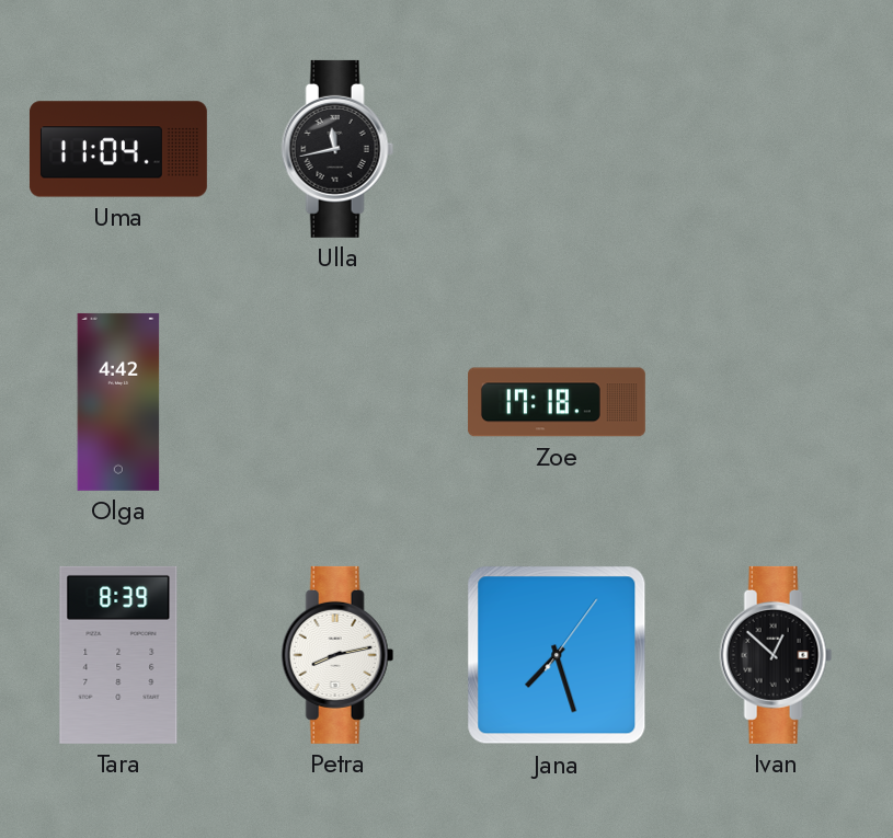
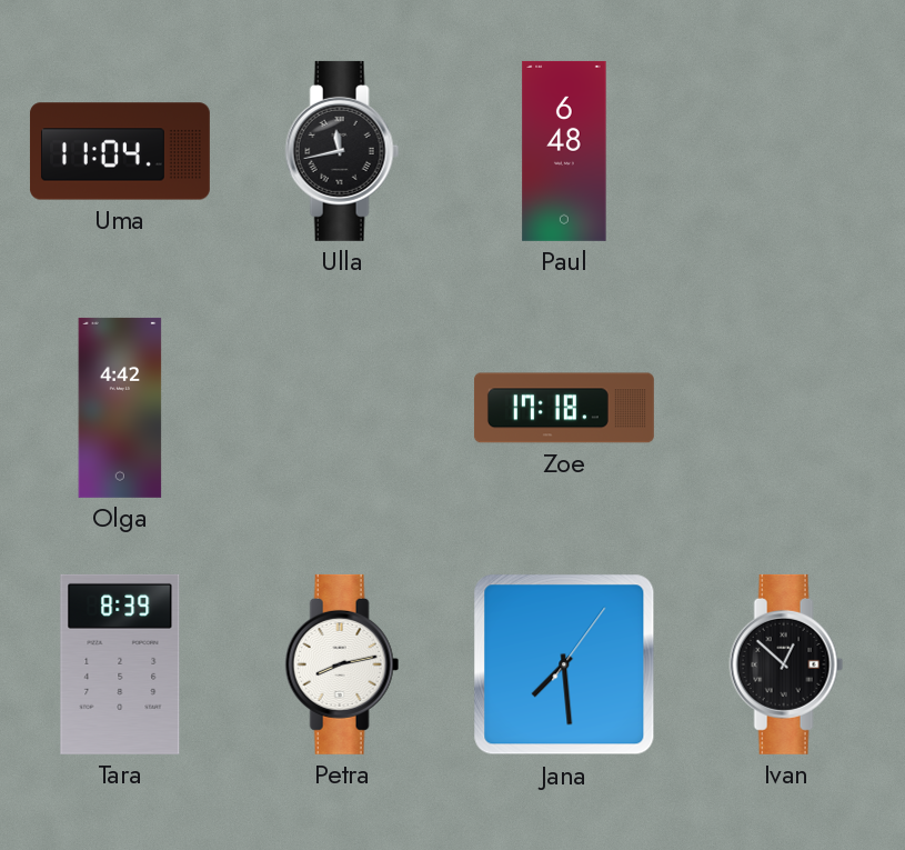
Paul: none -> 6:48
Jana: 7:27 -> 7:29
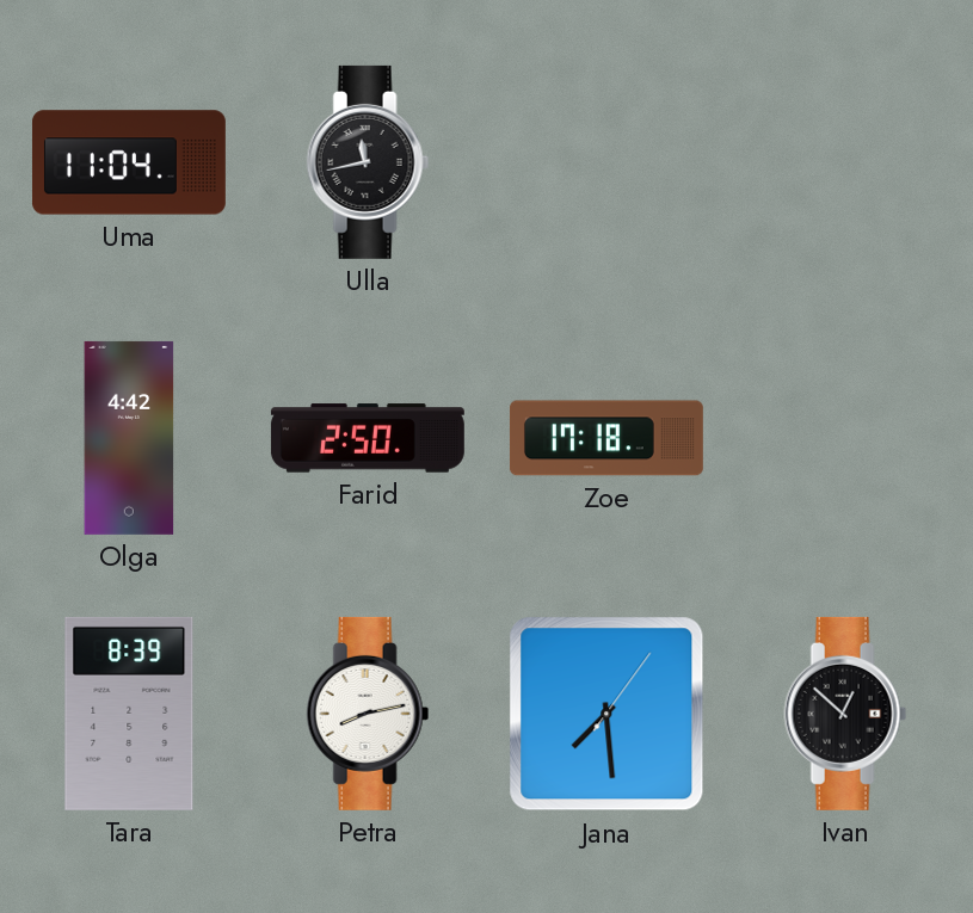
Paul: 6:48 -> none
Farid: none -> 2:50
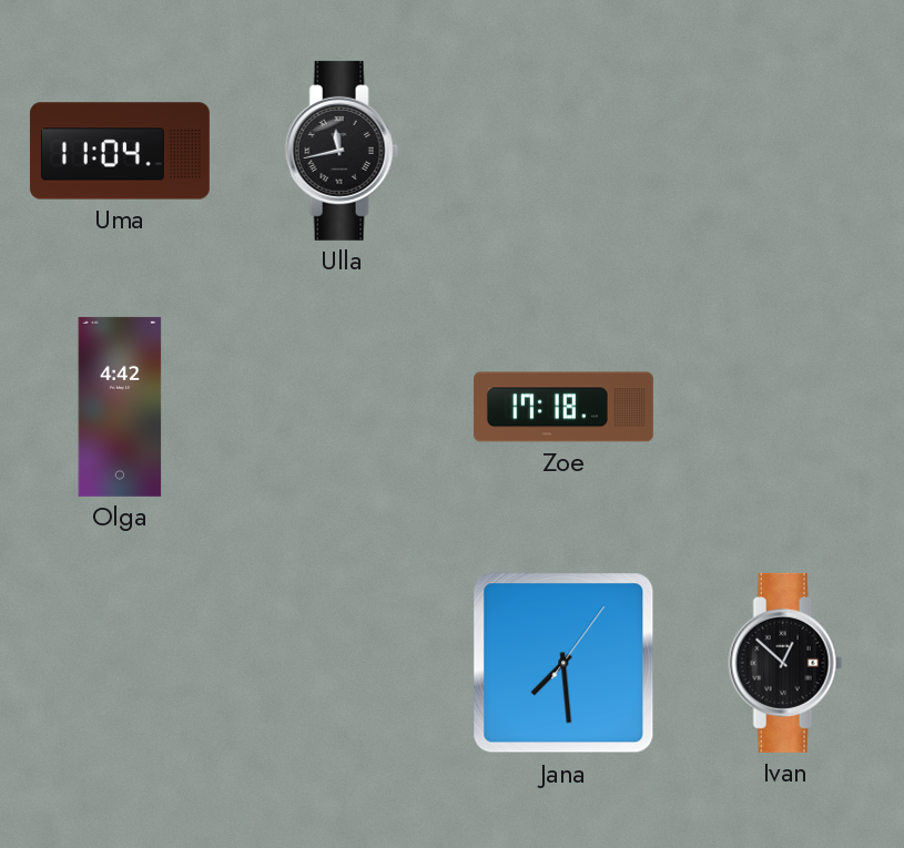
Farid: 2:50 -> none
Tara: 8:39 -> none
Petra: 8:13 -> none
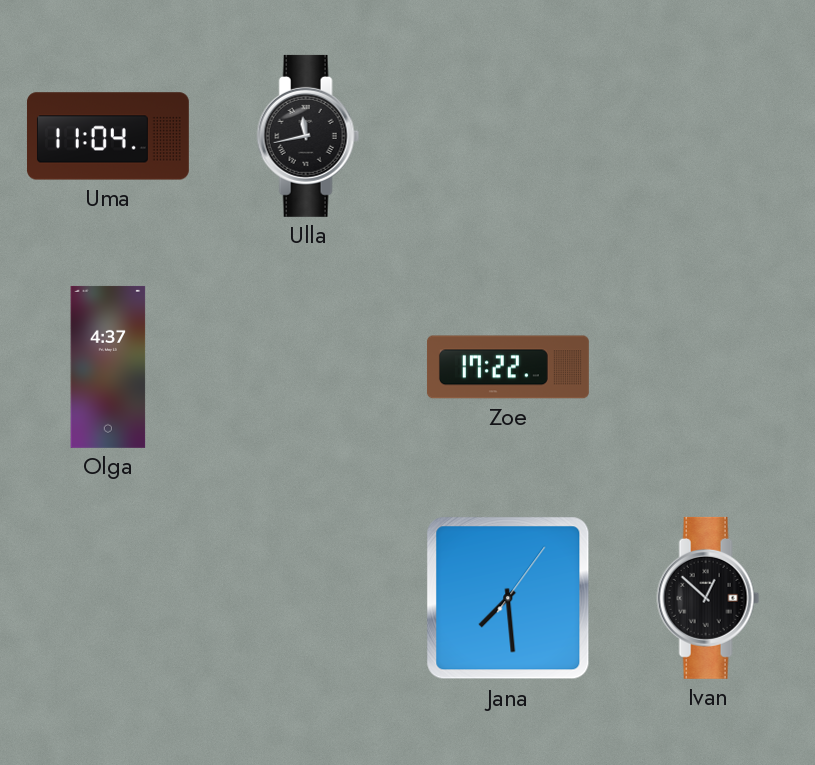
Olga: 4:42 -> 4:37
Zoe: 17:18 -> 17:22
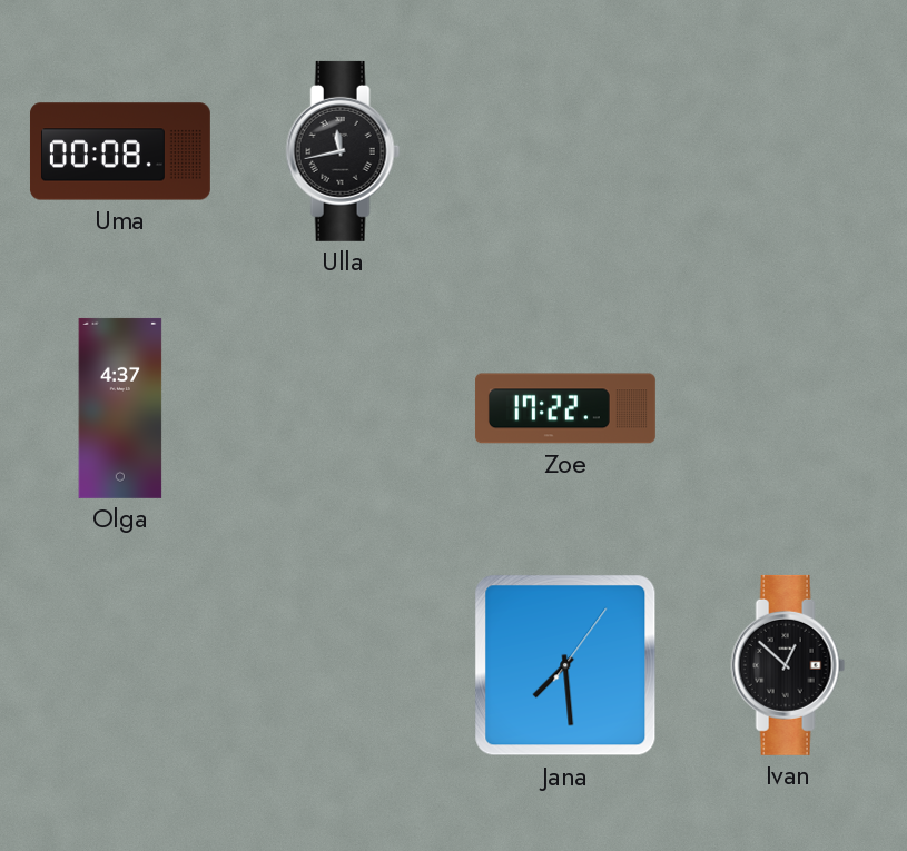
Uma: 11:04 -> 00:08
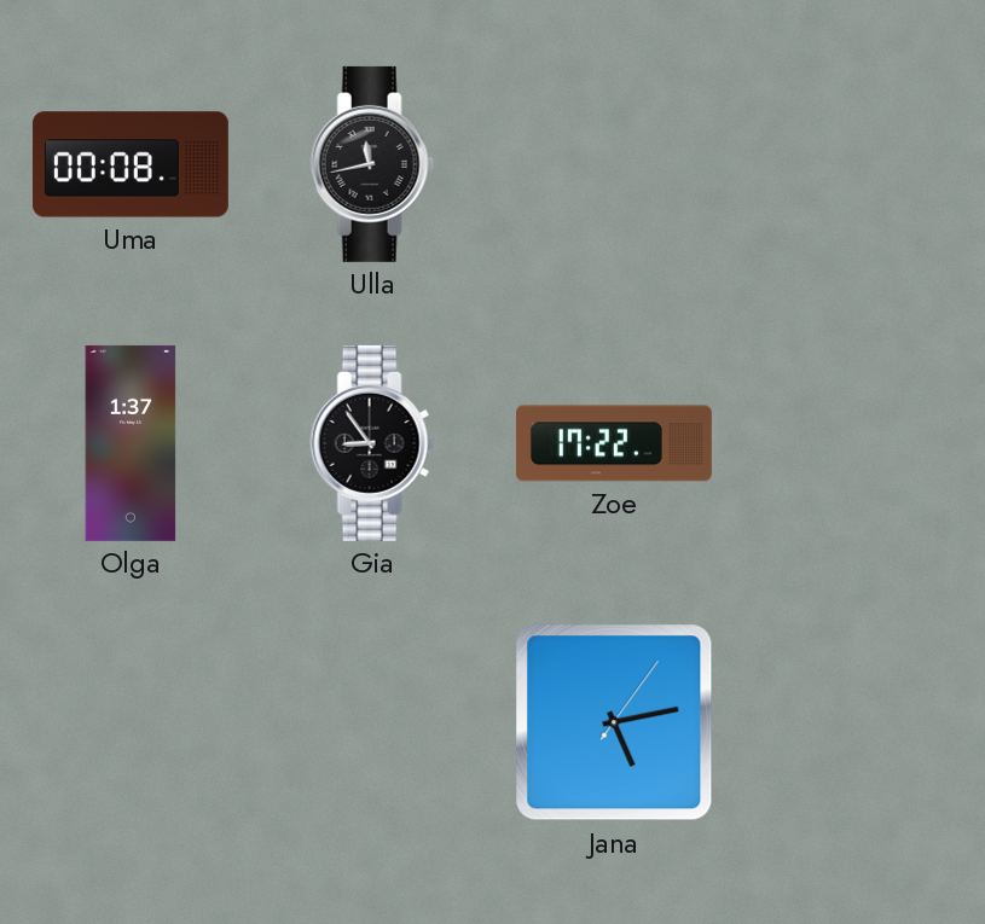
Olga: 4:37 -> 1:37
Gia: none -> 8:54
Jana: 7:29 -> 5:13
Ivan: 12:52 -> none
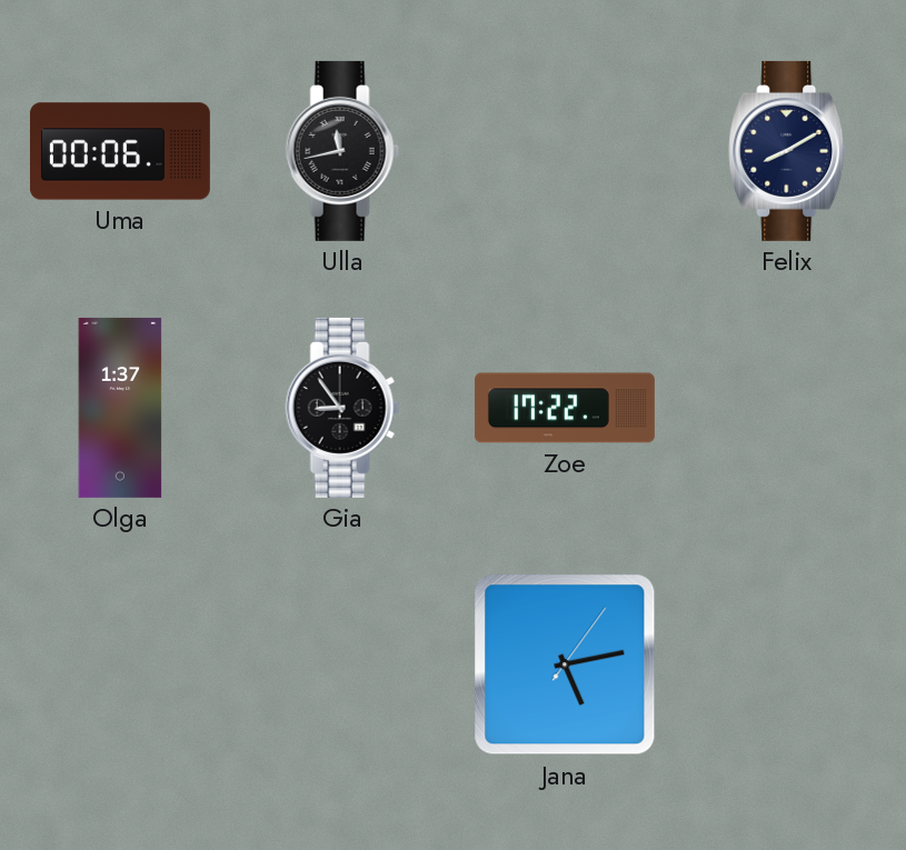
Uma: 00:08 -> 00:06
Felix: none -> 8:10
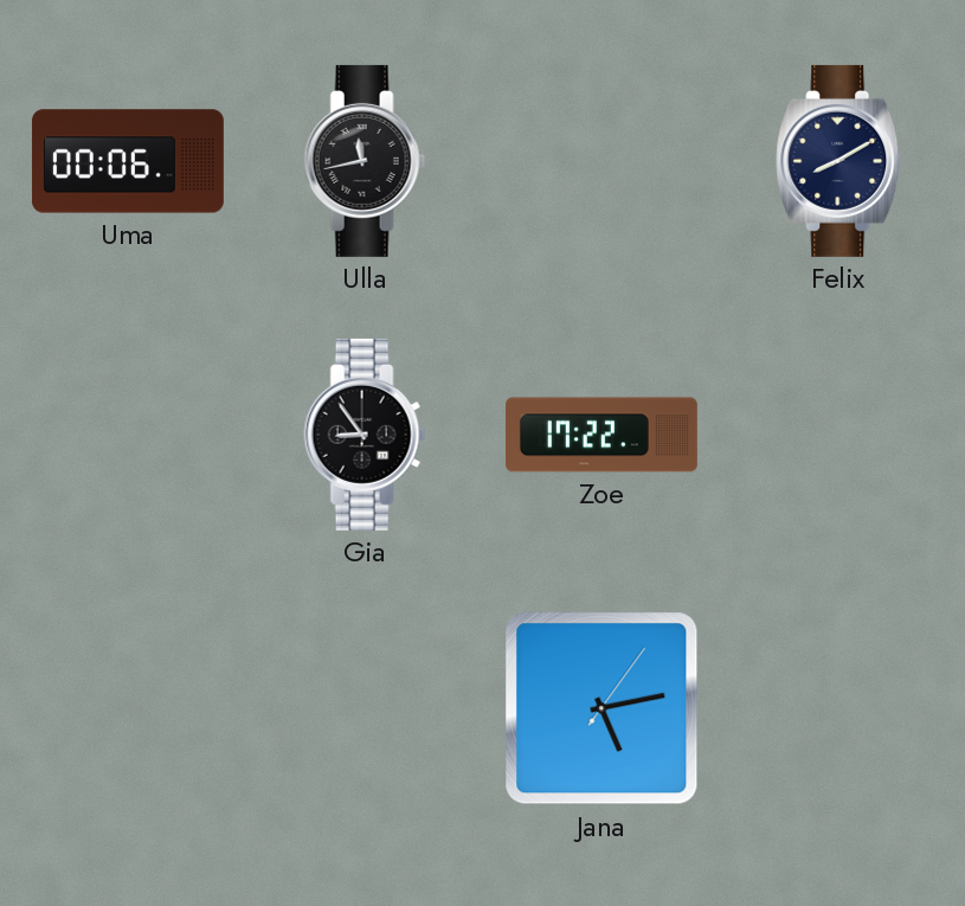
Olga: 1:37 -> none
